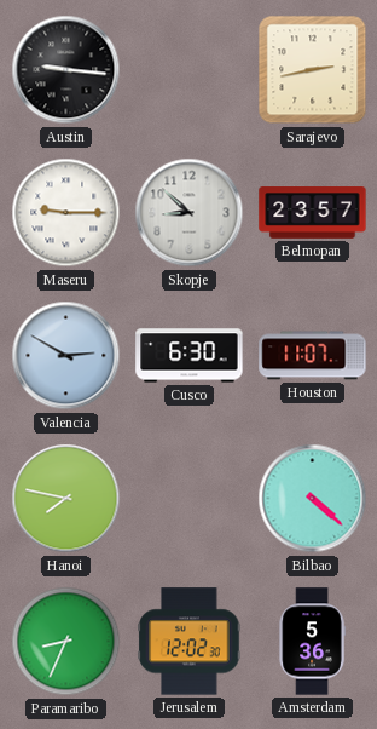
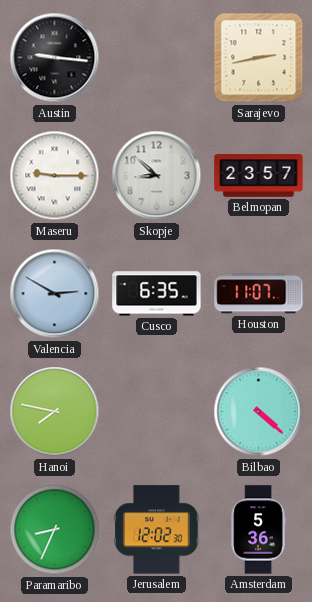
Cusco: 6:30 -> 6:35
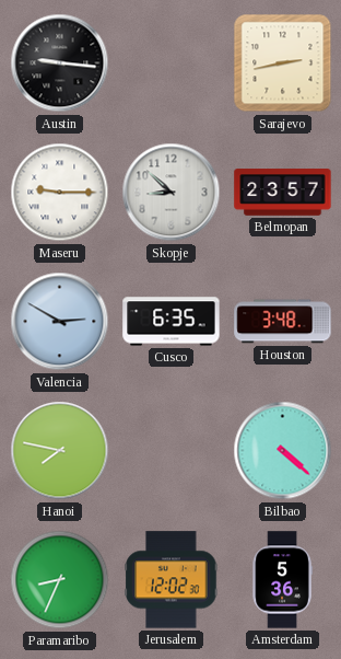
Houston: 11:07 -> 3:48
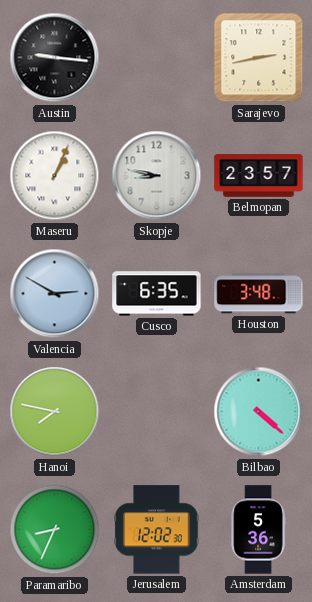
Maseru: 9:15 -> 1:04
Skopje: 8:52 -> 8:47
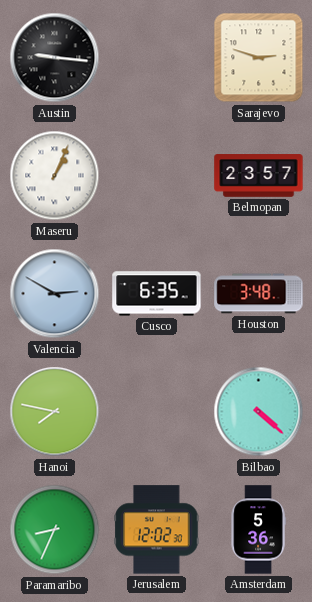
Sarajevo: 2:43 -> 2:48
Skopje: 8:47 -> none
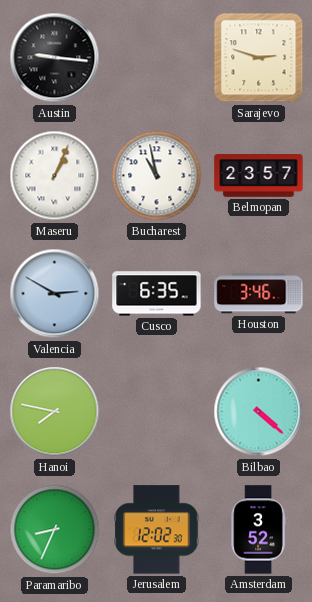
Bucharest: none -> 10:58
Houston: 3:48 -> 3:46
Amsterdam: 5:36 -> 3:52
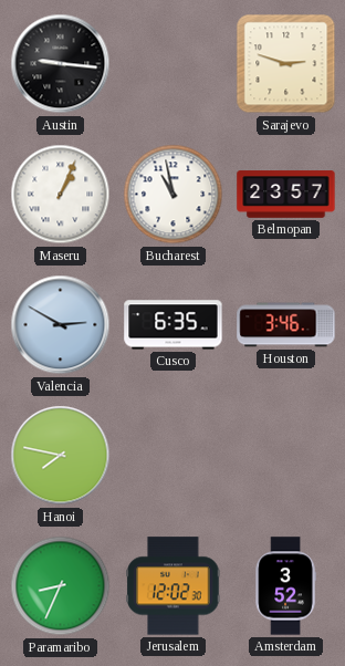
Bilbao: 4:22 -> none
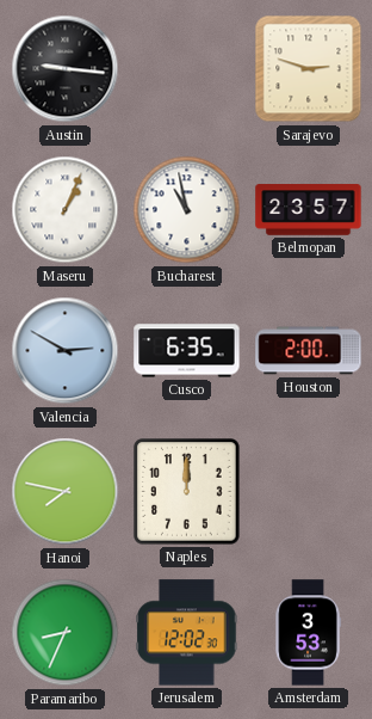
Houston: 3:46 -> 2:00
Naples: none -> 12:00
Amsterdam: 3:52 -> 3:53
